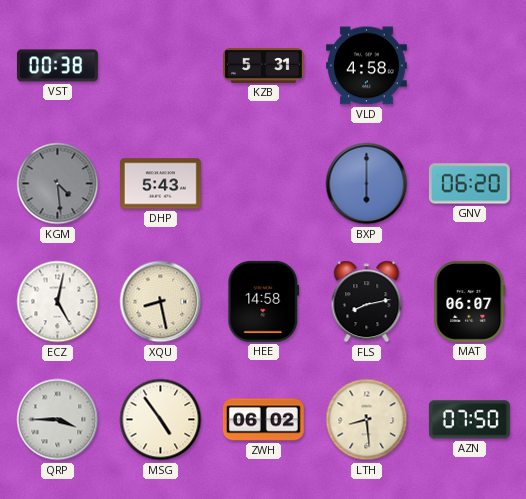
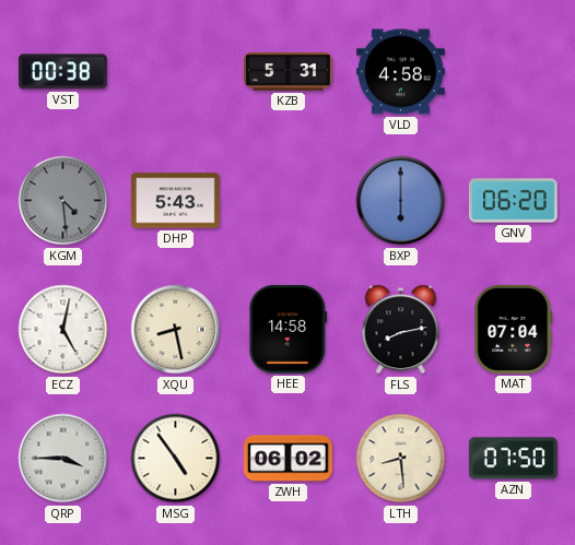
MAT: 06:07 -> 07:04
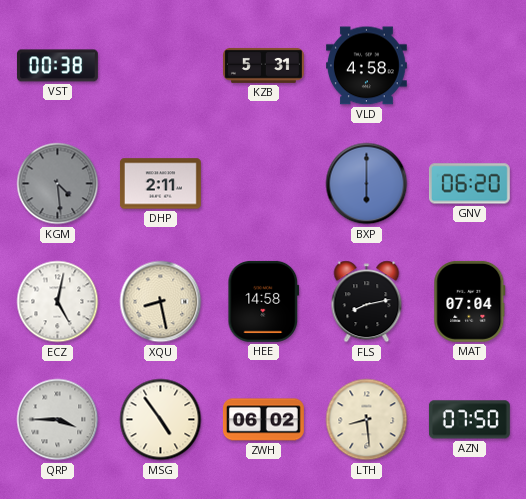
DHP: 5:43 -> 2:11
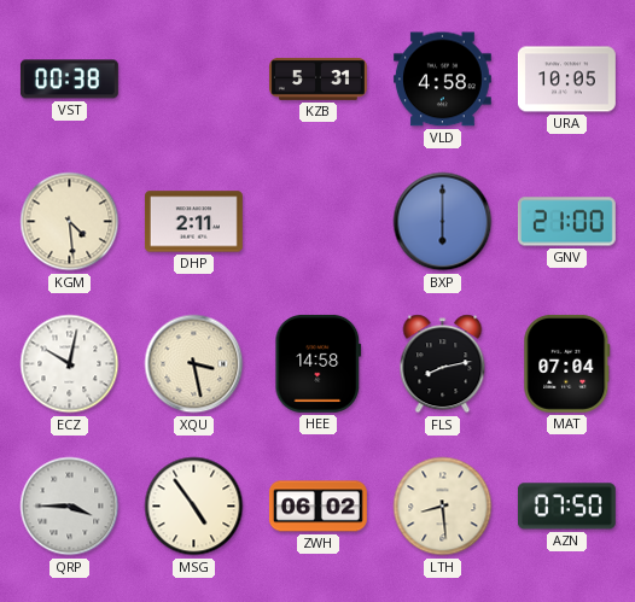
URA: none -> 10:05
KGM dial: grey -> cream
GNV: 06:20 -> 21:00
ECZ: 5:02 -> 10:02
XQU: 8:28 -> 3:28
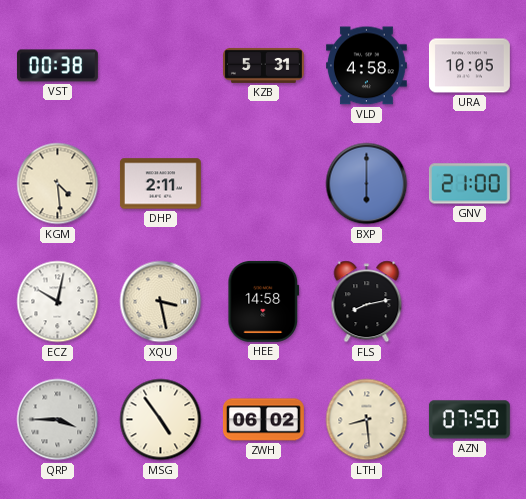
MAT: 07:04 -> none
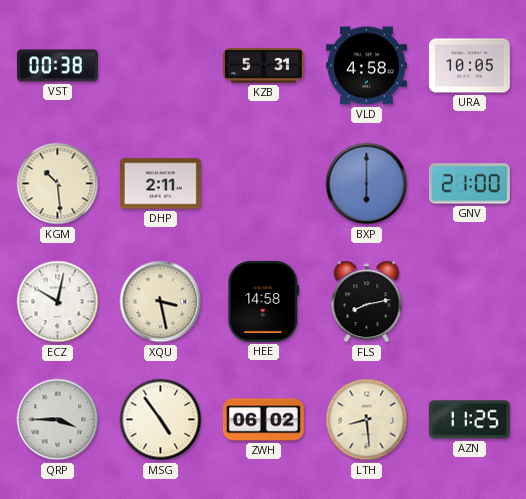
KGM: 4:29 -> 10:29
AZN: 07:50 -> 11:25
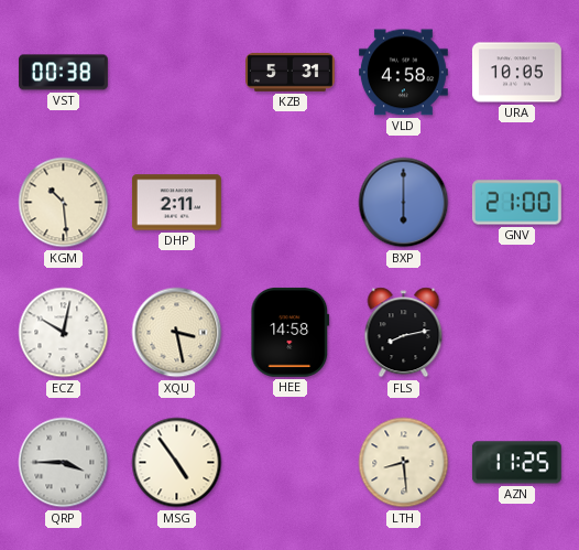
ZWH: 06:02 -> none
